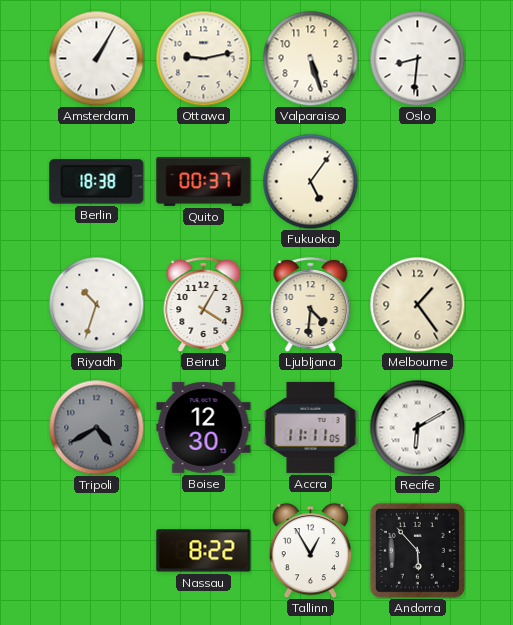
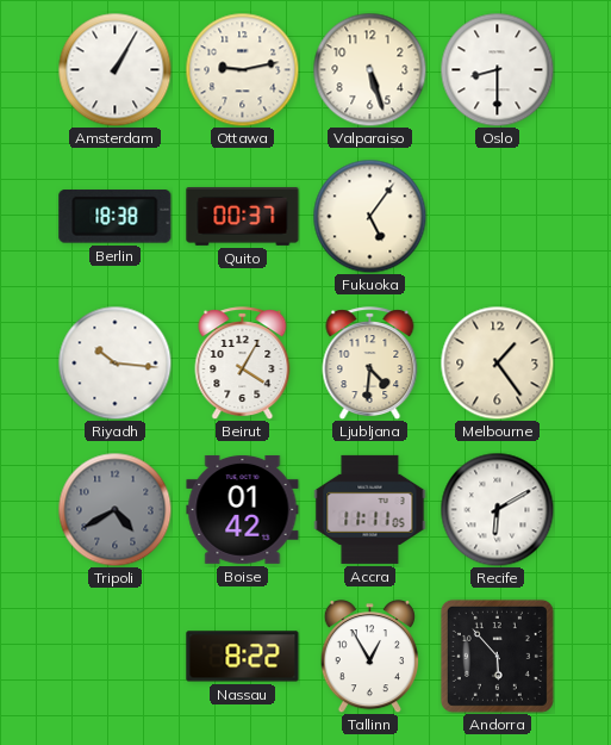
Oslo: 8:31 -> 8:30
Riyadh: 10:33 -> 10:16
Boise: 12:30 -> 01:42
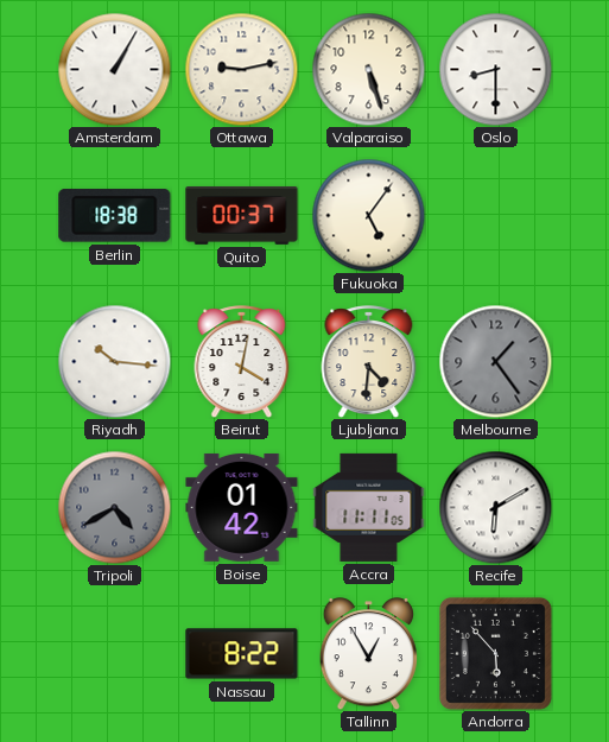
Beirut: 4:05 -> 4:02
Melbourne dial: cream -> grey
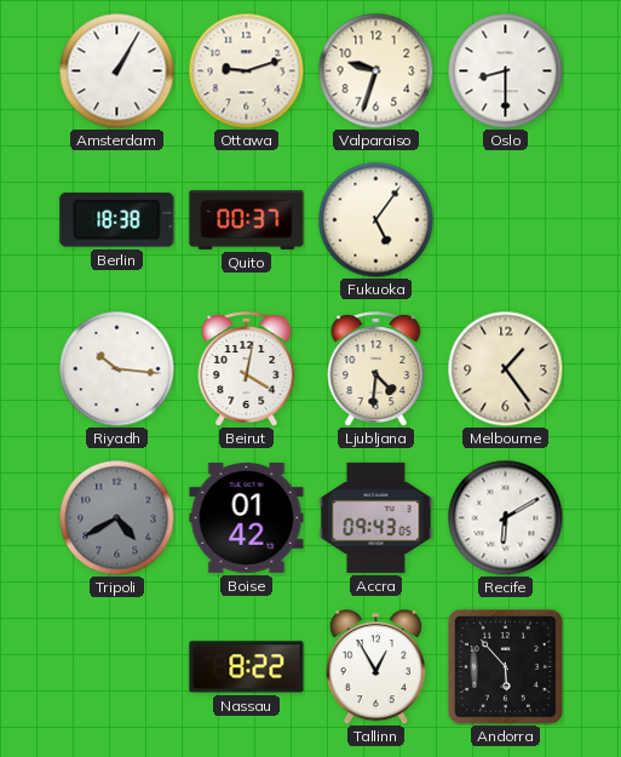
Ottawa: 9:13 -> 9:12
Valparaiso: 5:27 -> 9:33
Melbourne dial: grey -> cream
Accra: 11:11 -> 09:43
